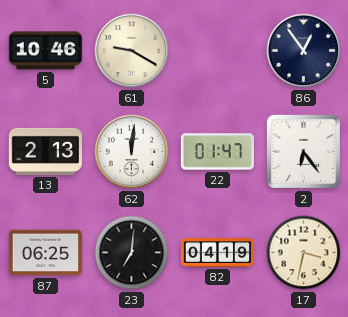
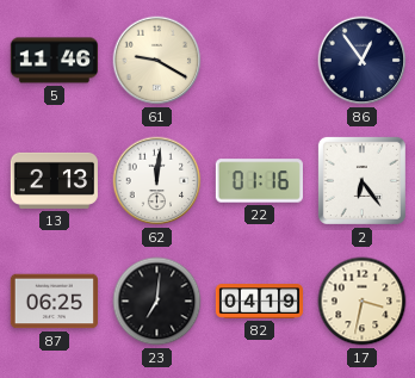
5: 10:46 -> 11:46
22: 01:47 -> 01:16
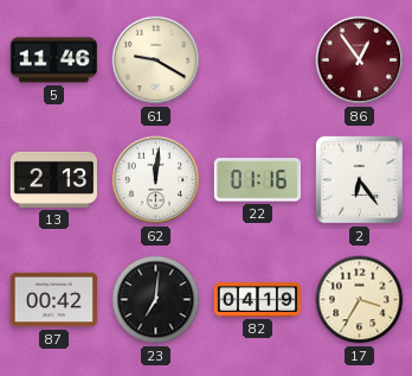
86 dial: navy -> burgundy
87: 06:25 -> 00:42
17: 3:32 -> 3:35
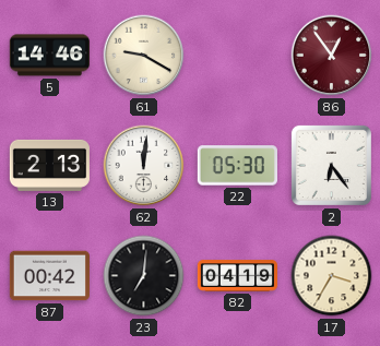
5: 11:46 -> 14:46
22: 01:16 -> 05:30
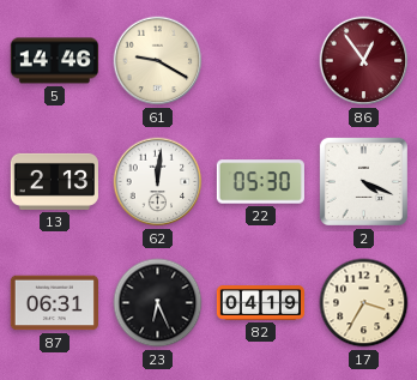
2: 6:24 -> 4:19
87: 00:42 -> 06:31
23: 7:01 -> 6:26
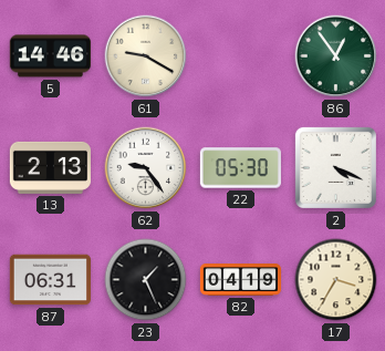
86 dial: burgundy -> green
62: 12:01 -> 9:24
23: 6:26 -> 1:26
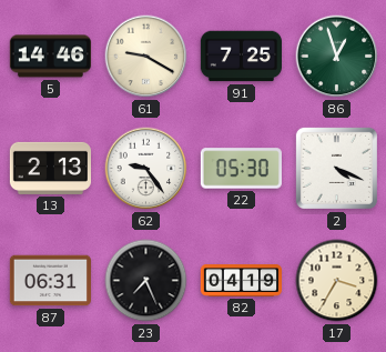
91: none -> 7:25
86: 12:54 -> 12:57
23: 1:26 -> 7:26
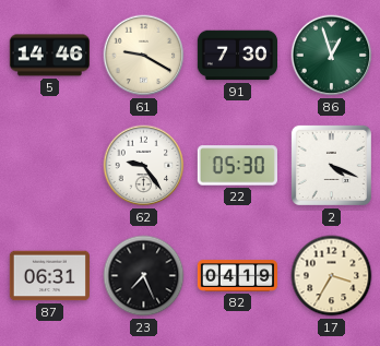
91: 7:25 -> 7:30
13: 2:13 -> none
